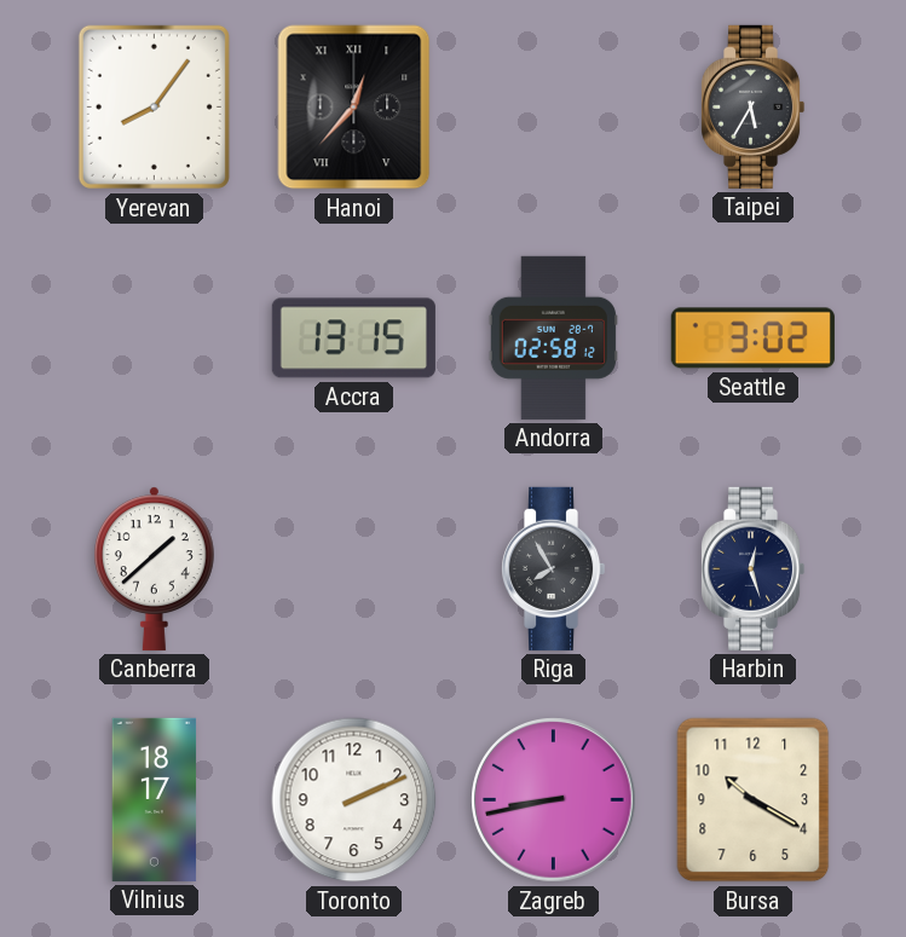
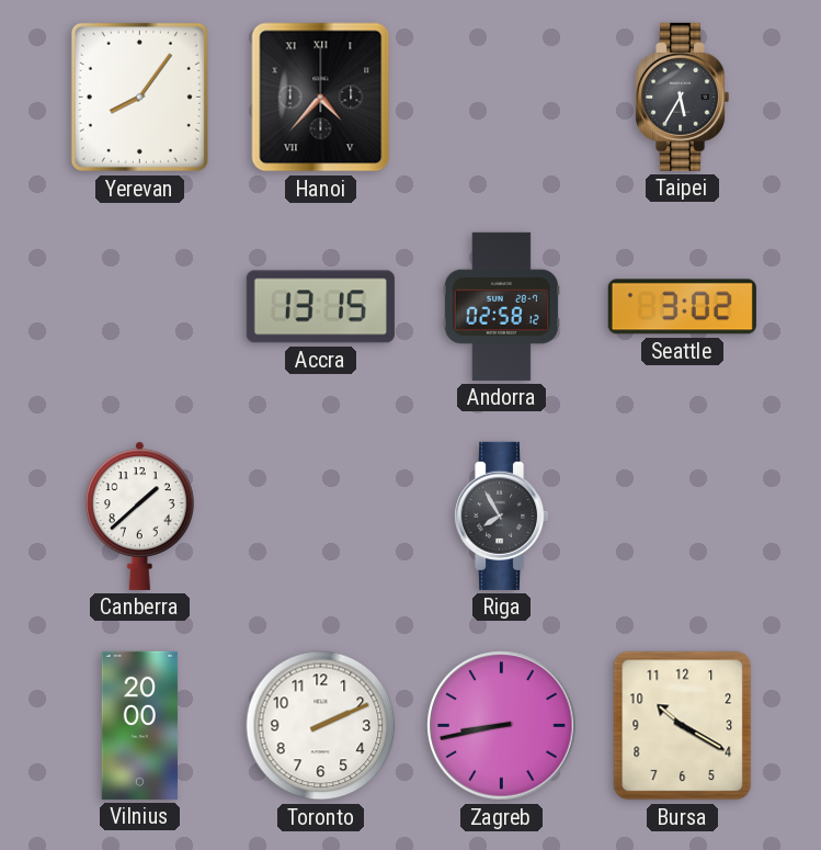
Hanoi: 12:37 -> 4:37
Harbin: 12:27 -> none
Vilnius: 18:17 -> 20:00
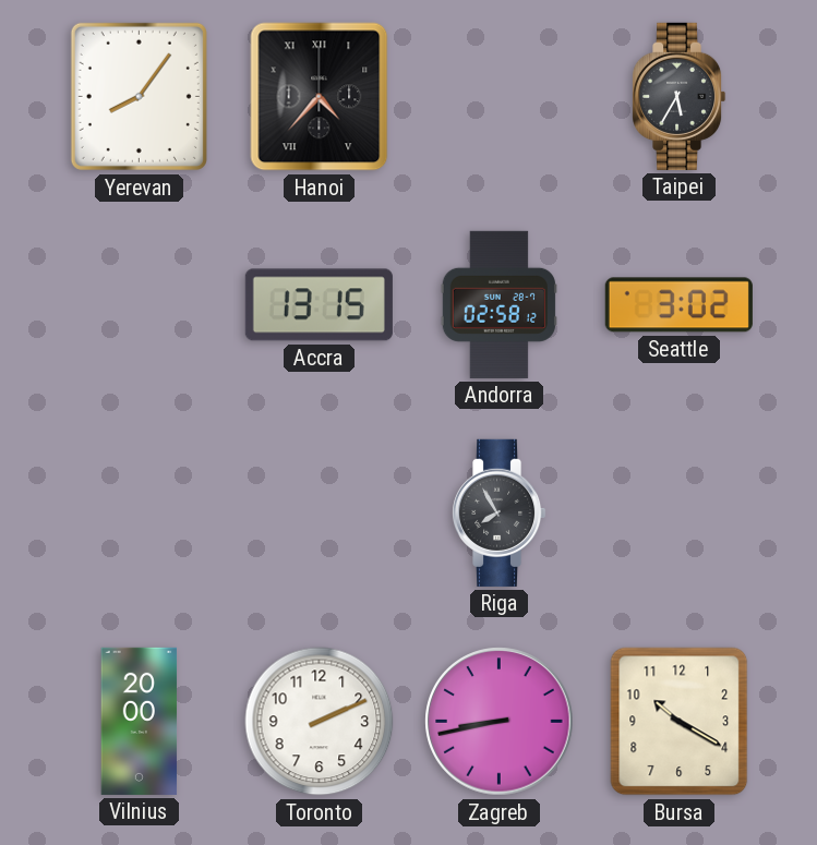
Canberra: 1:38 -> none
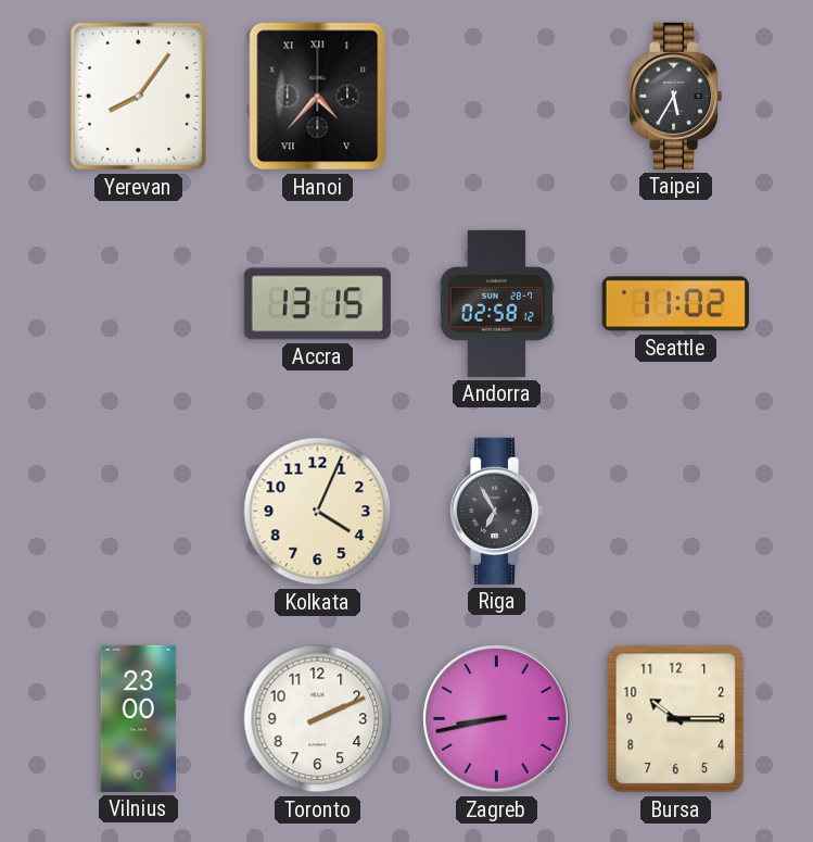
Seattle: 3:02 -> 11:02
Kolkata: none -> 4:04
Riga: 7:55 -> 6:55
Vilnius: 20:00 -> 23:00
Bursa: 10:20 -> 10:15
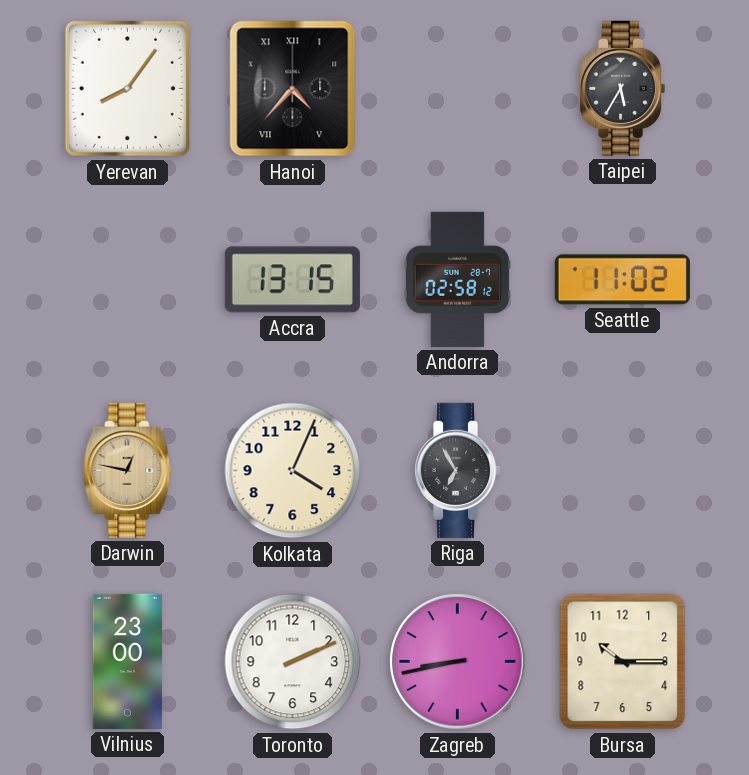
Darwin: none -> 12:47
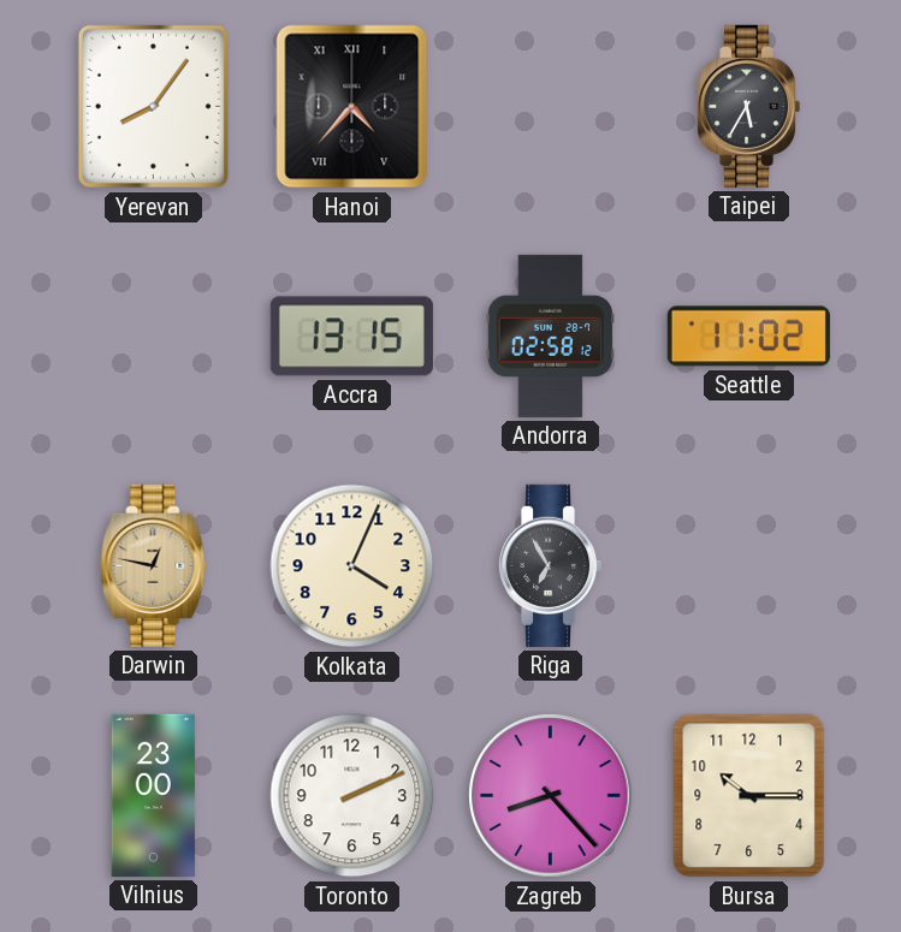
Zagreb: 8:43 -> 8:23
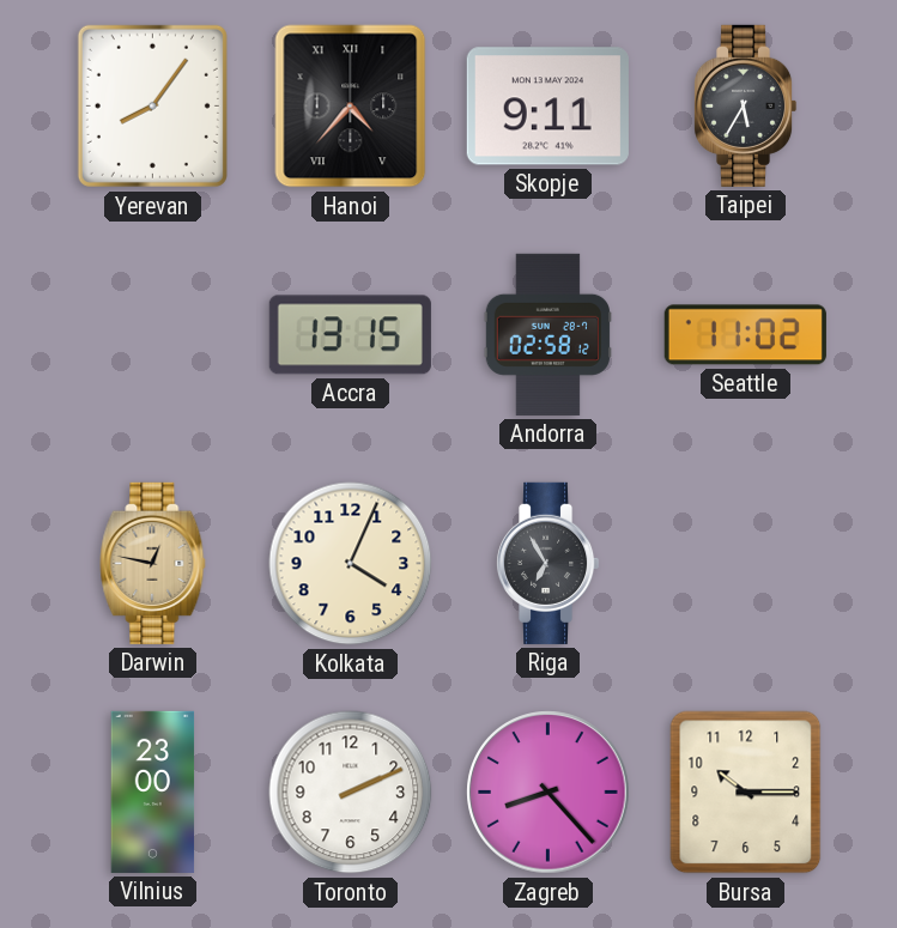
Skopje: none -> 9:11
